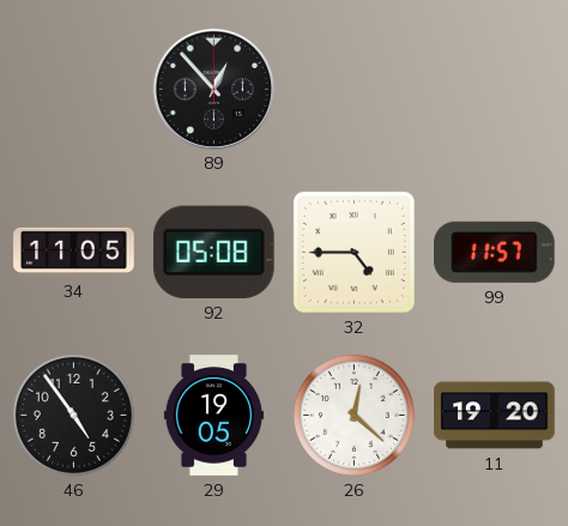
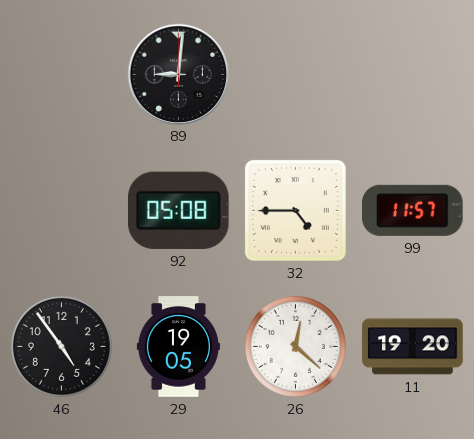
89: 12:53 -> 9:01
34: 11:05 -> none
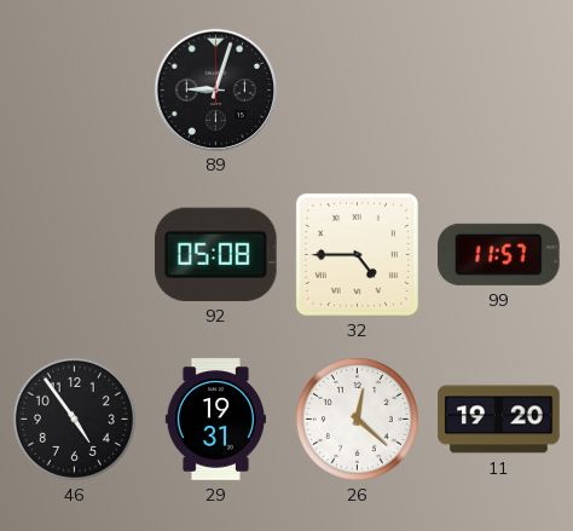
89: 9:01 -> 9:03
29: 19:05 -> 19:31
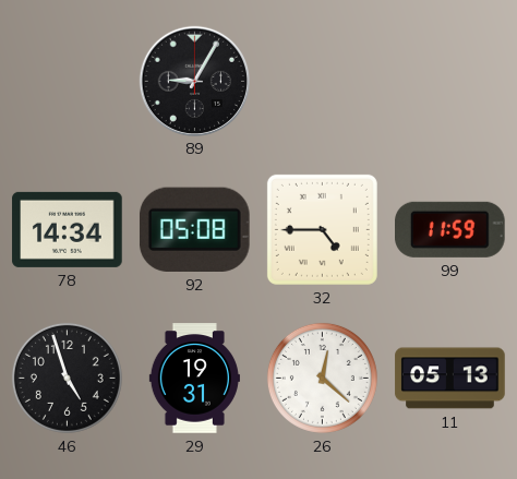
89: 9:03 -> 9:05
78: none -> 14:34
99: 11:57 -> 11:59
46: 4:54 -> 4:57
11: 19:20 -> 05:13
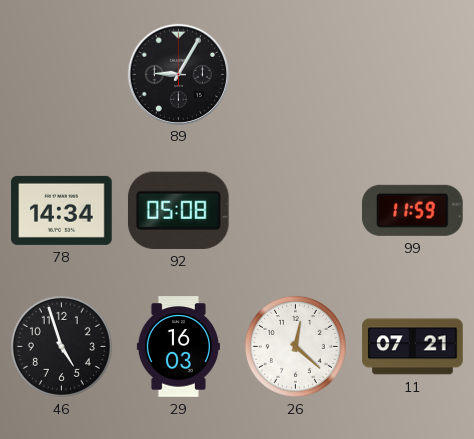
32: 4:45 -> none
29: 19:31 -> 16:03
11: 05:13 -> 07:21
